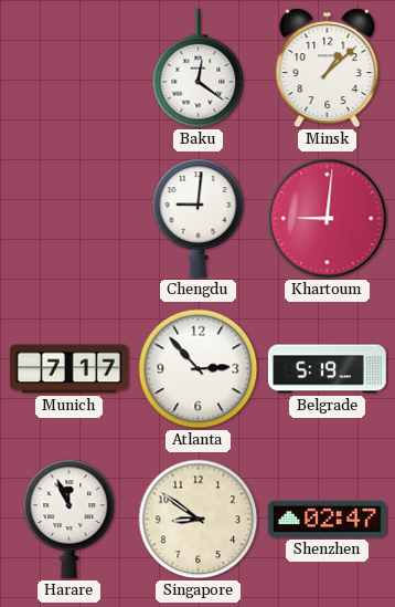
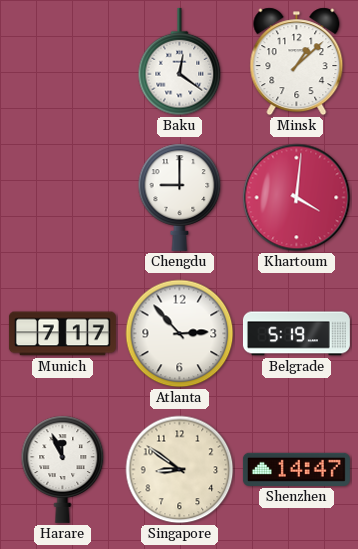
Chengdu: 9:01 -> 9:00
Khartoum: 9:01 -> 4:01
Shenzhen: 02:47 -> 14:47
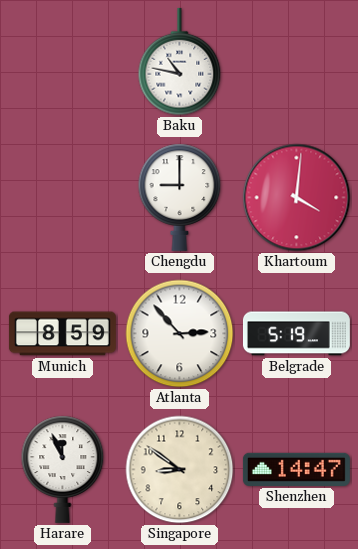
Baku: 12:21 -> 10:47
Minsk: 1:08 -> none
Munich: 7:17 -> 8:59
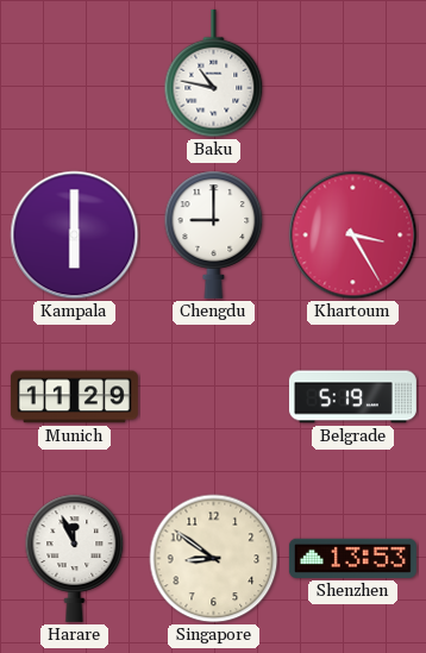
Kampala: none -> 6:00
Khartoum: 4:01 -> 3:25
Munich: 8:59 -> 11:29
Atlanta: 2:53 -> none
Shenzhen: 14:47 -> 13:53
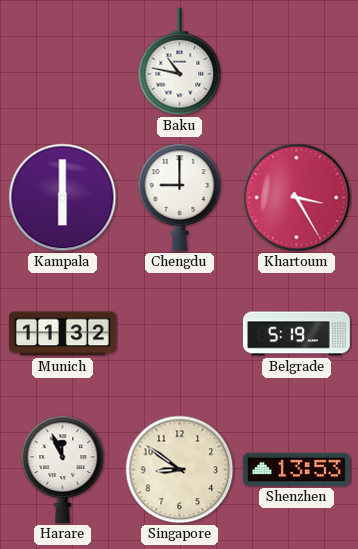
Munich: 11:29 -> 11:32
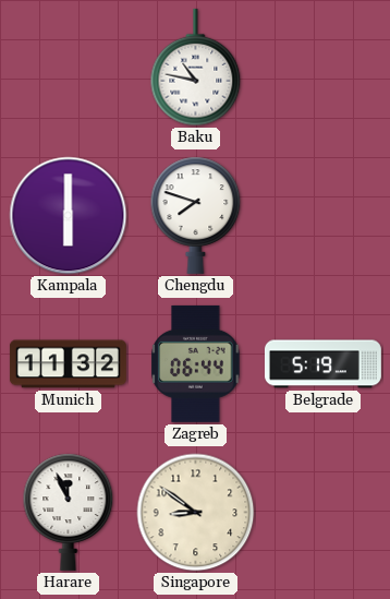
Chengdu: 9:00 -> 7:48
Khartoum: 3:25 -> none
Zagreb: none -> 06:44
Shenzhen: 13:53 -> none
